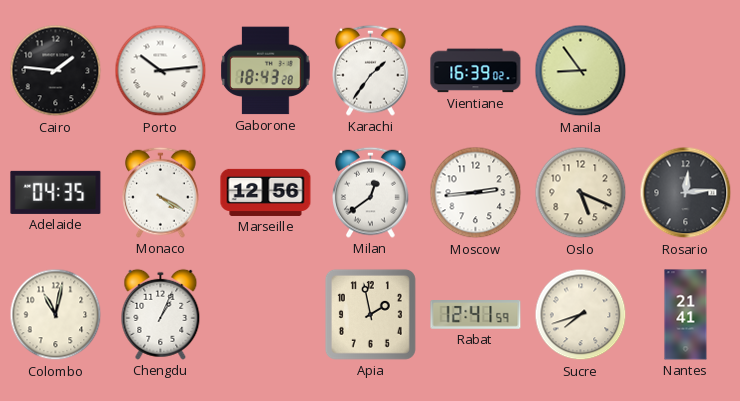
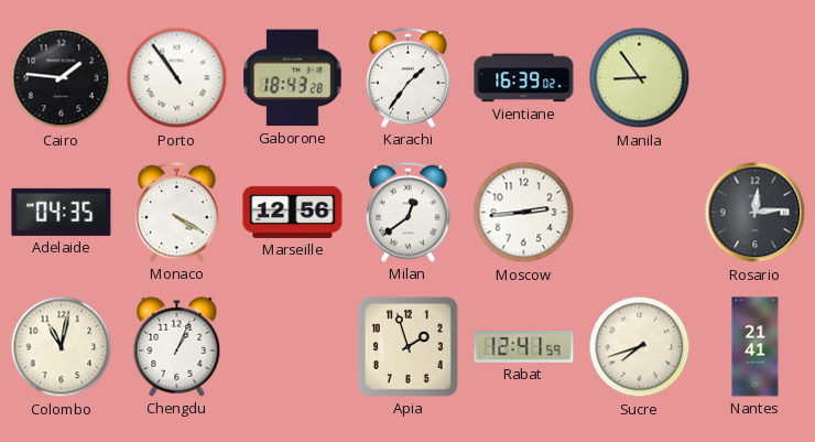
Porto: 10:14 -> 10:54
Oslo: 5:19 -> none
Apia: 1:58 -> 1:57
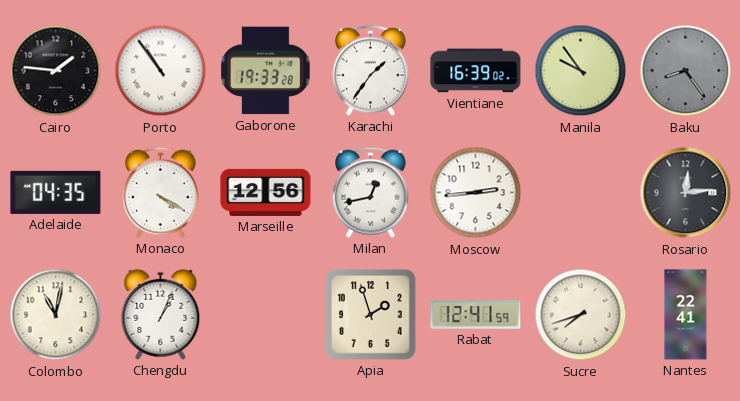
Gaborone: 18:43 -> 19:33
Manila: 8:54 -> 9:54
Baku: none -> 8:24
Milan: 12:39 -> 12:43
Nantes: 21:41 -> 22:41
